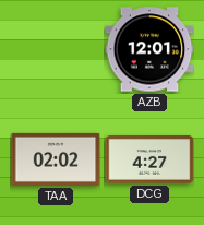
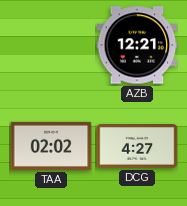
AZB: 12:01 -> 12:21
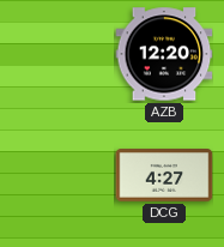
AZB: 12:21 -> 12:20
TAA: 02:02 -> none
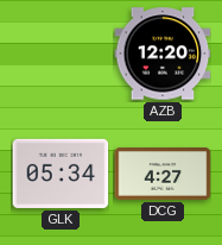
GLK: none -> 05:34
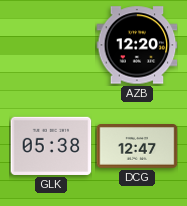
GLK: 05:34 -> 05:38
DCG: 4:27 -> 12:47
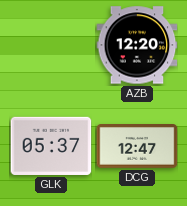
GLK: 05:38 -> 05:37
